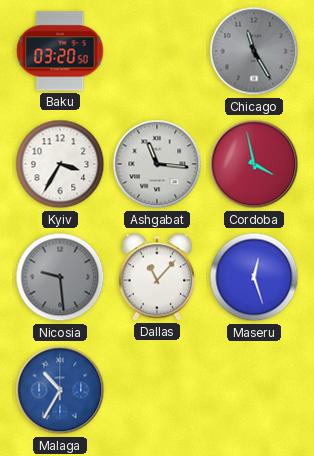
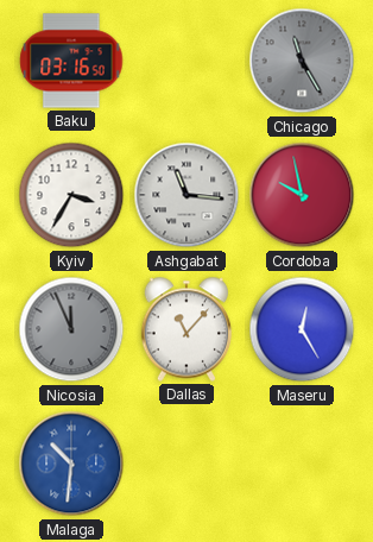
Baku: 03:20 -> 03:16
Cordoba: 3:58 -> 9:58
Nicosia: 9:29 -> 11:56
Maseru: 12:27 -> 12:25
Malaga: 10:35 -> 10:31
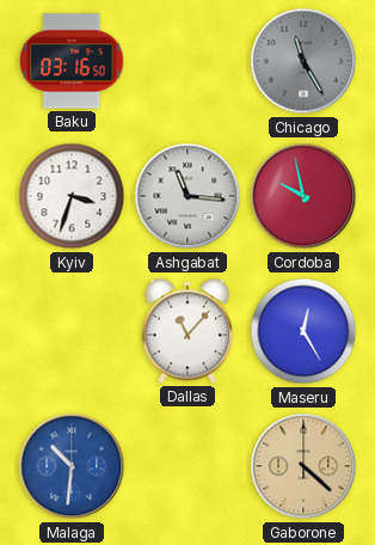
Kyiv: 3:35 -> 3:33
Nicosia: 11:56 -> none
Gaborone: none -> 4:22
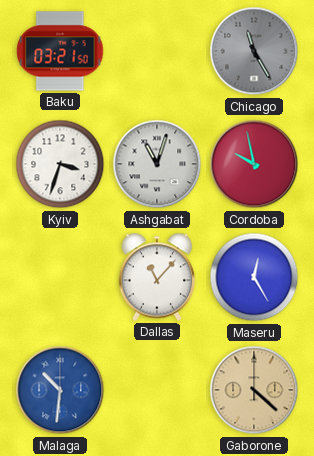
Baku: 03:16 -> 03:21
Ashgabat: 11:16 -> 11:03
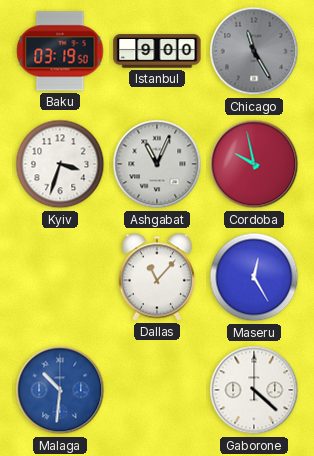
Baku: 03:21 -> 03:19
Istanbul: none -> 9:00
Ashgabat: 11:03 -> 11:04
Gaborone dial: champagne -> white
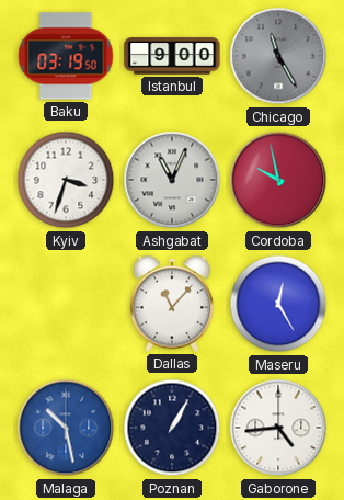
Malaga: 10:31 -> 10:28
Poznan: none -> 1:05
Gaborone: 4:22 -> 4:44
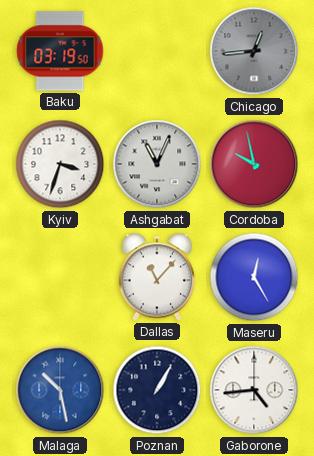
Istanbul: 9:00 -> none
Chicago: 11:25 -> 12:44
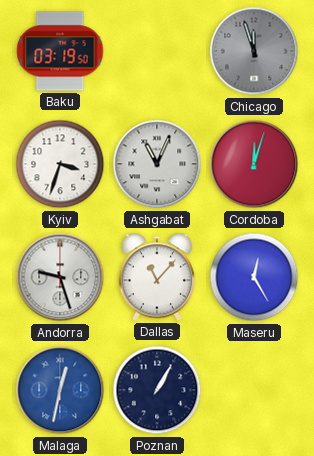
Chicago: 12:44 -> 11:57
Cordoba: 9:58 -> 12:03
Andorra: none -> 9:27
Malaga: 10:28 -> 12:32
Gaborone: 4:44 -> none
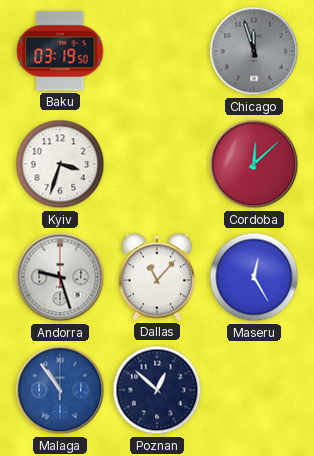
Ashgabat: 11:04 -> none
Cordoba: 12:03 -> 12:08
Malaga: 12:32 -> 10:54
Poznan: 1:05 -> 12:52
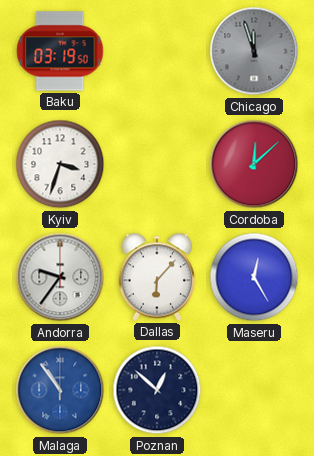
Andorra: 9:27 -> 9:36
Dallas: 11:07 -> 6:07
